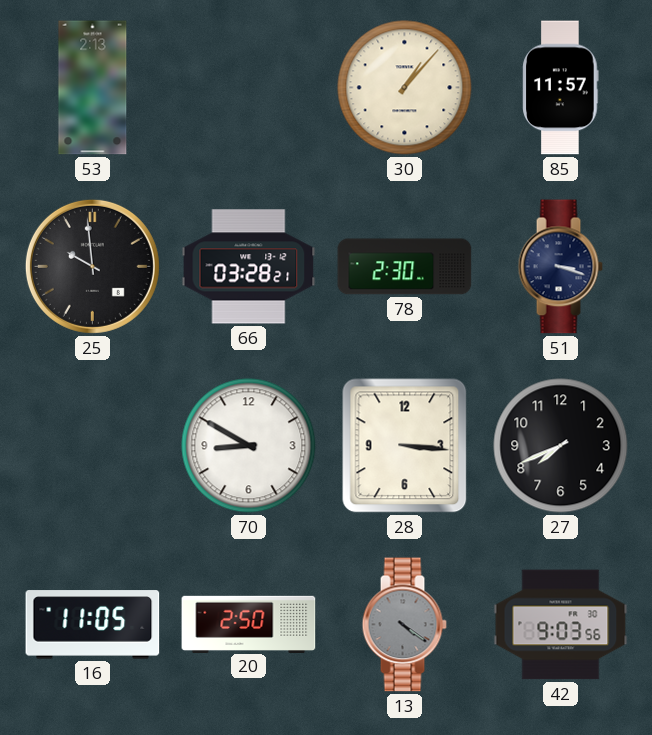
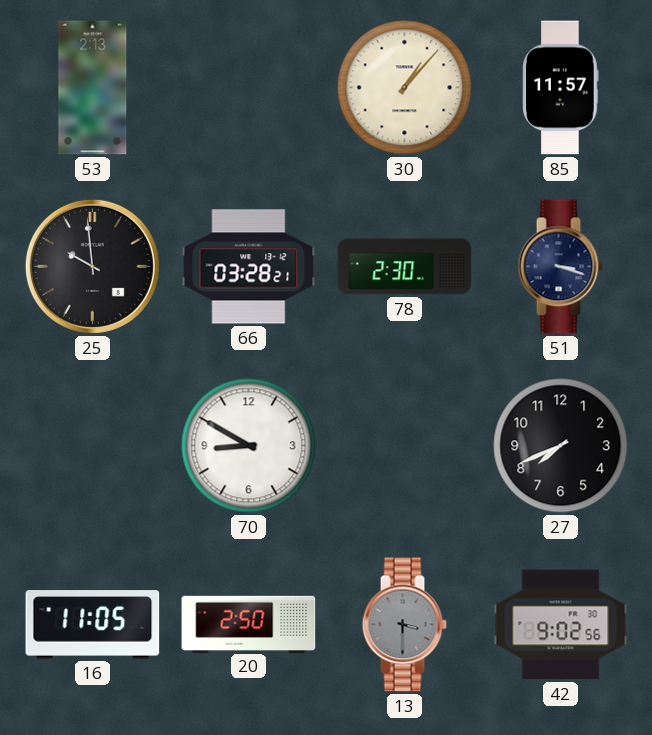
28: 3:16 -> none
13: 4:21 -> 3:30
42: 9:03 -> 9:02
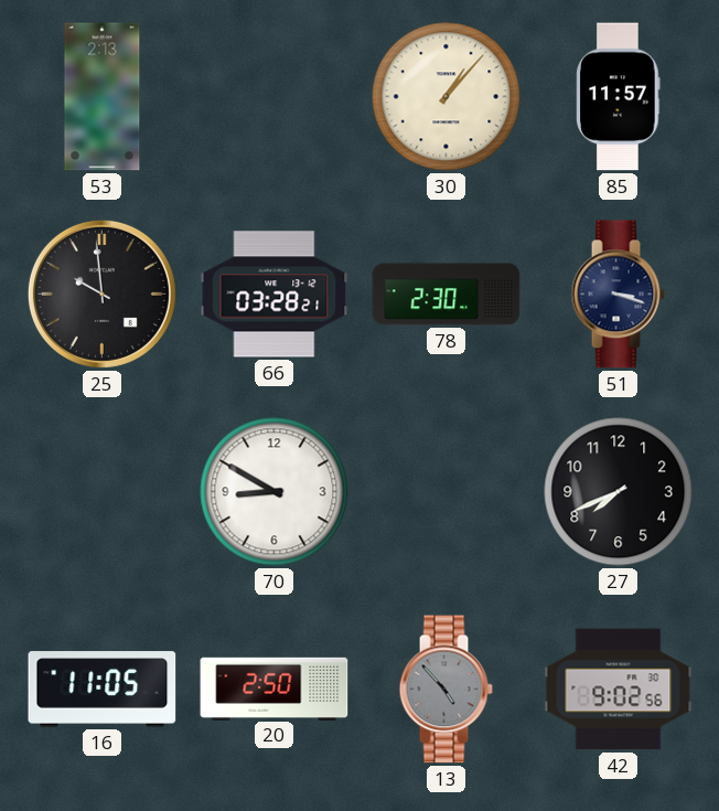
13: 3:30 -> 4:53
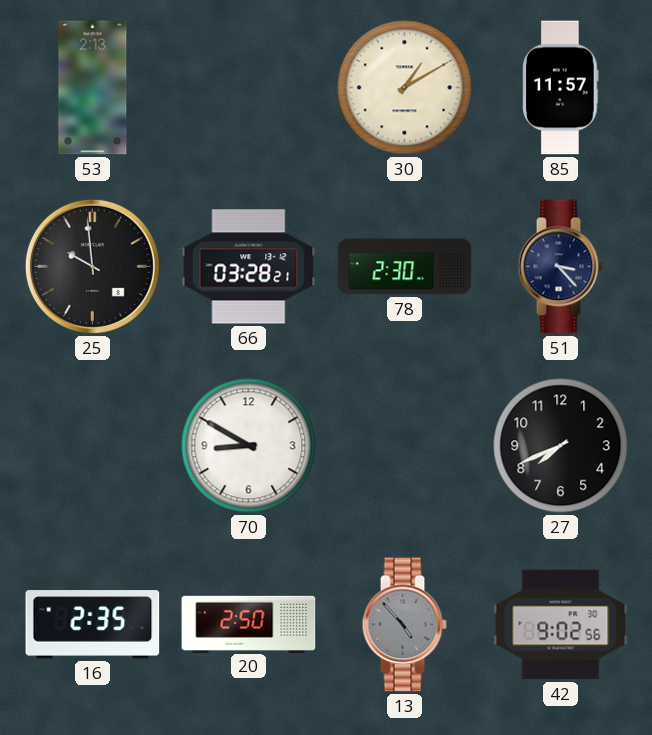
30: 1:07 -> 1:10
51: 3:18 -> 3:23
16: 11:05 -> 2:35
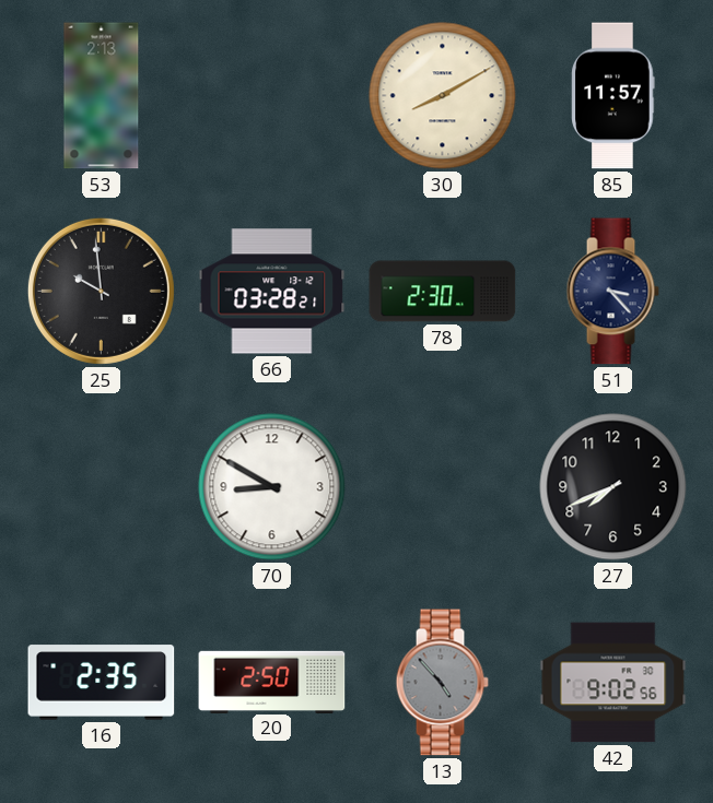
30: 1:10 -> 8:10
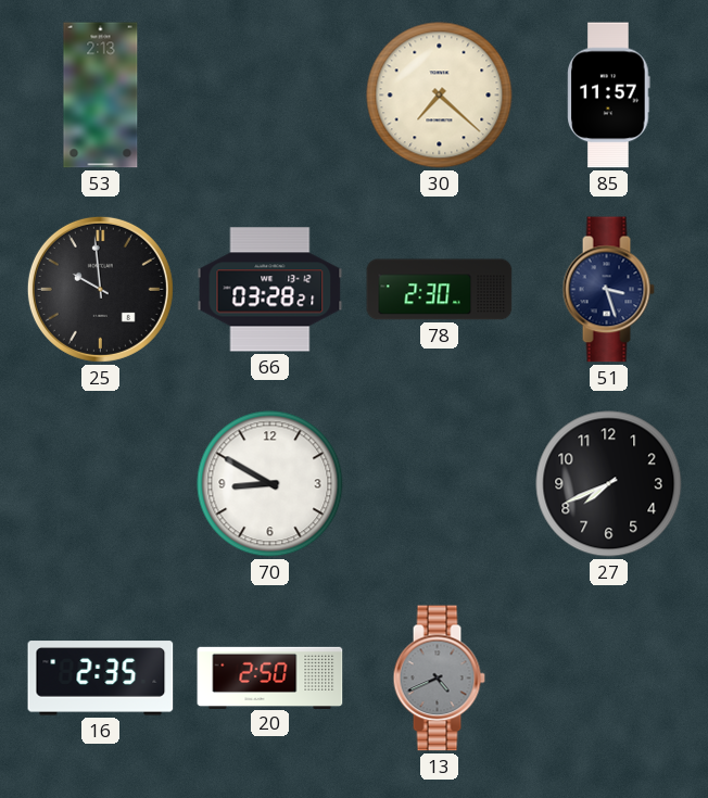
30: 8:10 -> 7:22
51: 3:23 -> 3:27
13: 4:53 -> 4:41
42: 9:02 -> none
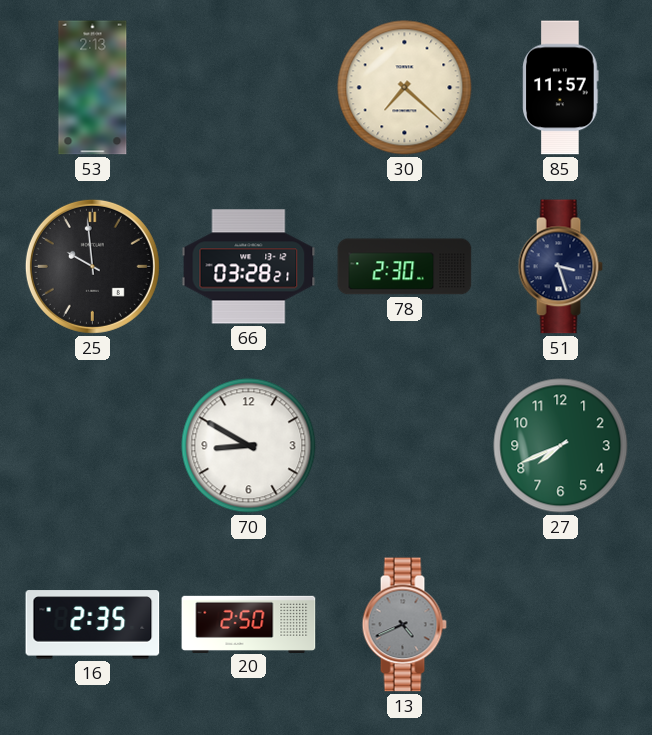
27 dial: black -> green
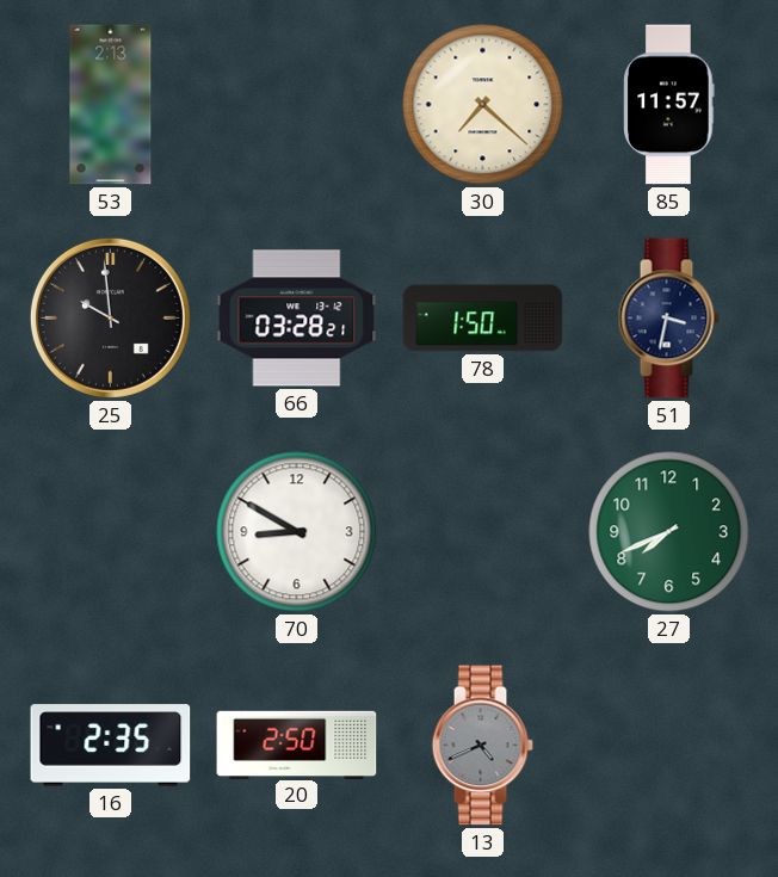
78: 2:30 -> 1:50
51: 3:27 -> 3:32
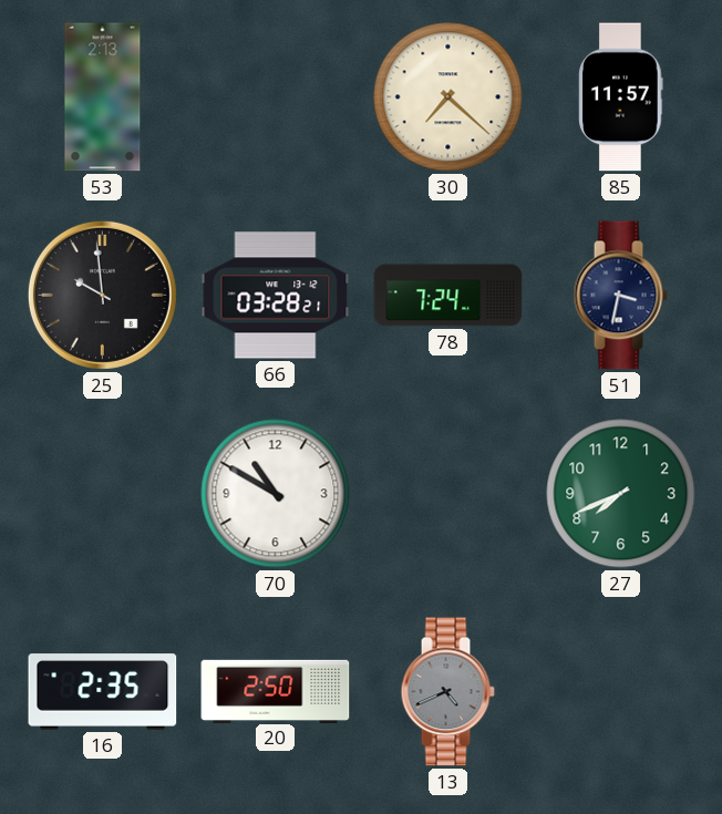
78: 1:50 -> 7:24
70: 8:50 -> 10:50
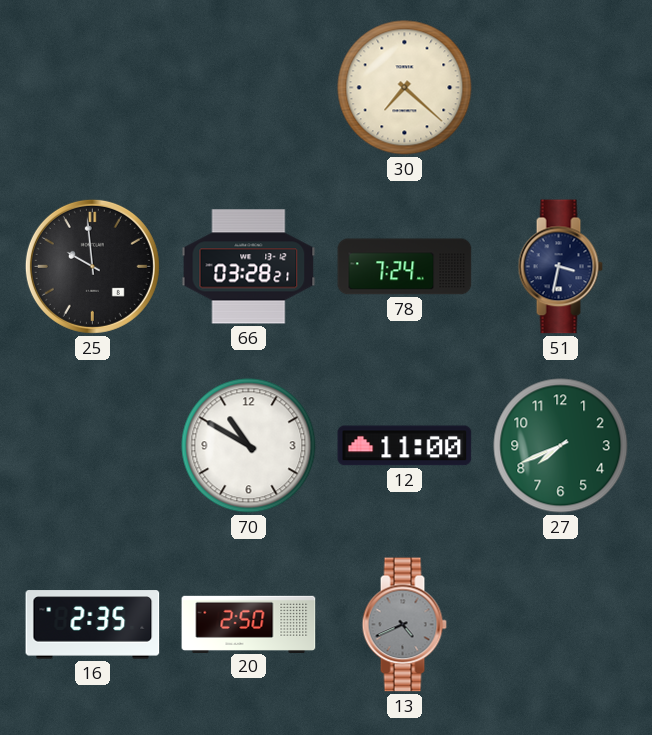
53: 2:13 -> none
85: 11:57 -> none
12: none -> 11:00
